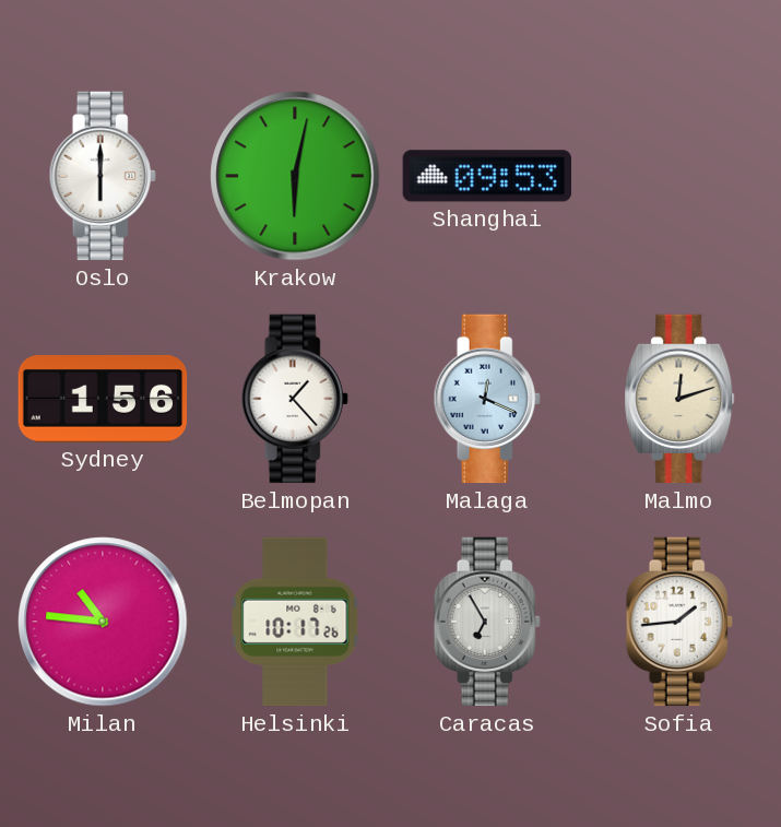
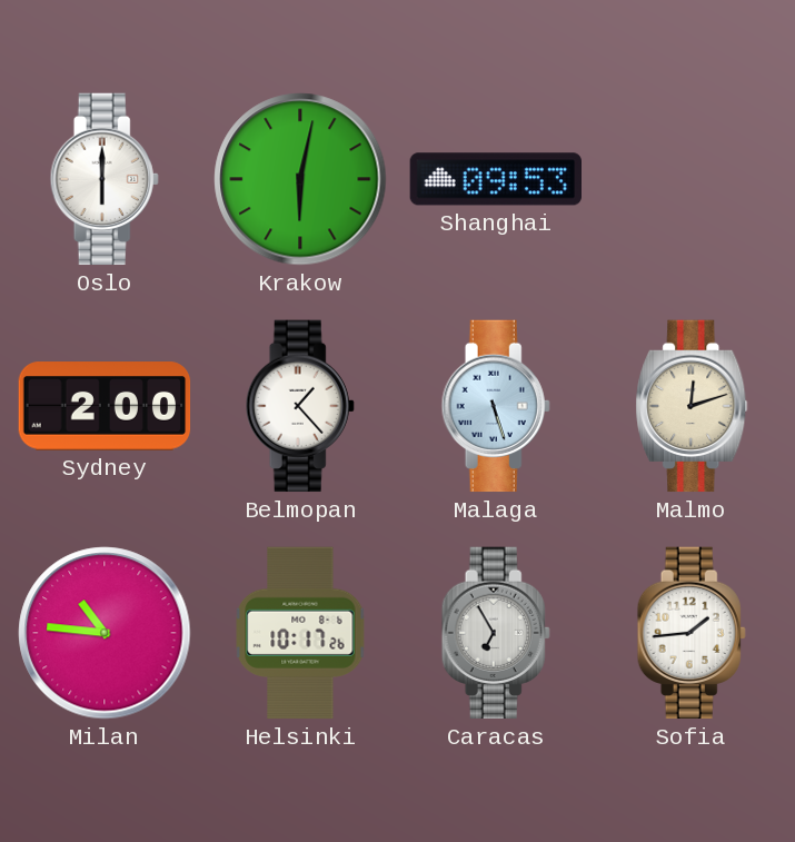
Sydney: 1:56 -> 2:00
Malaga: 12:19 -> 5:27
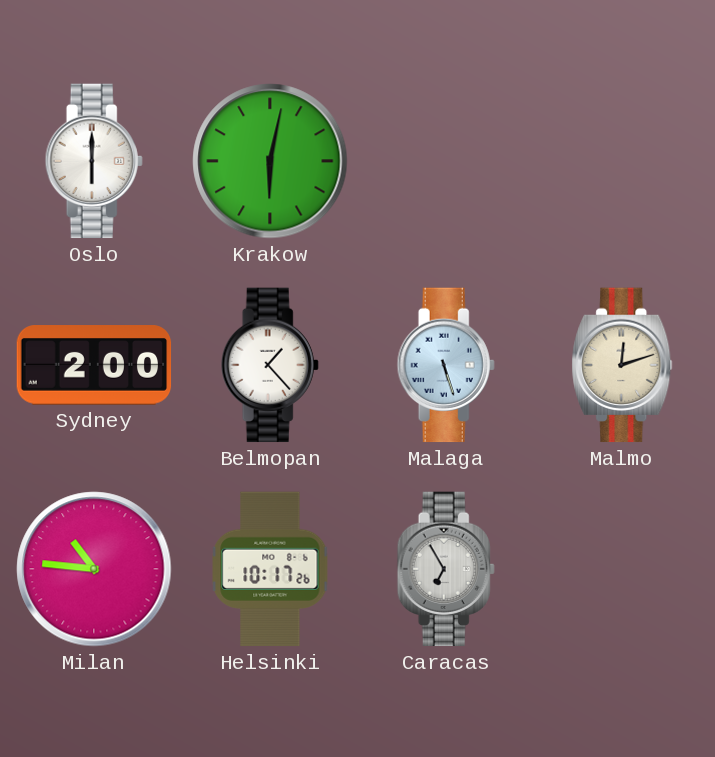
Shanghai: 09:53 -> none
Sofia: 1:44 -> none
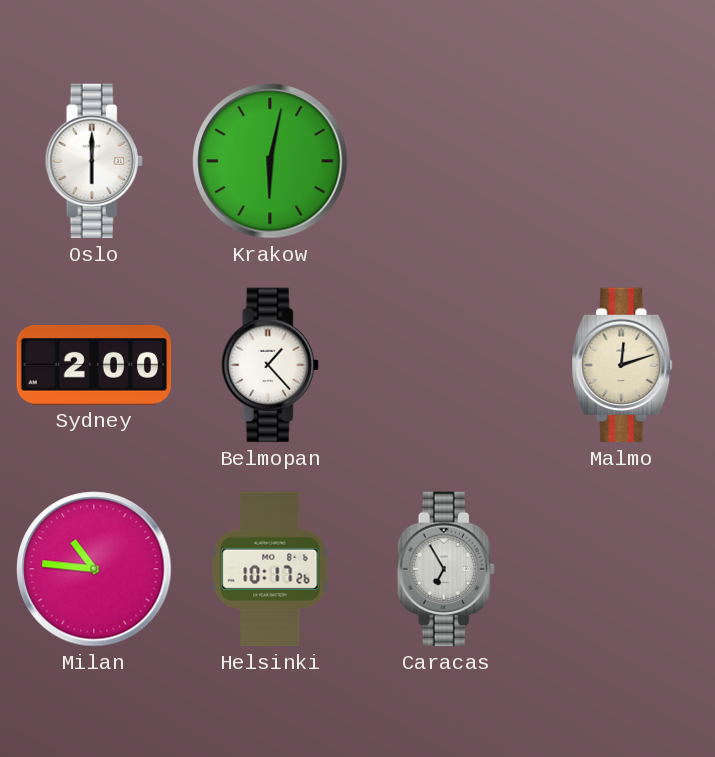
Malaga: 5:27 -> none
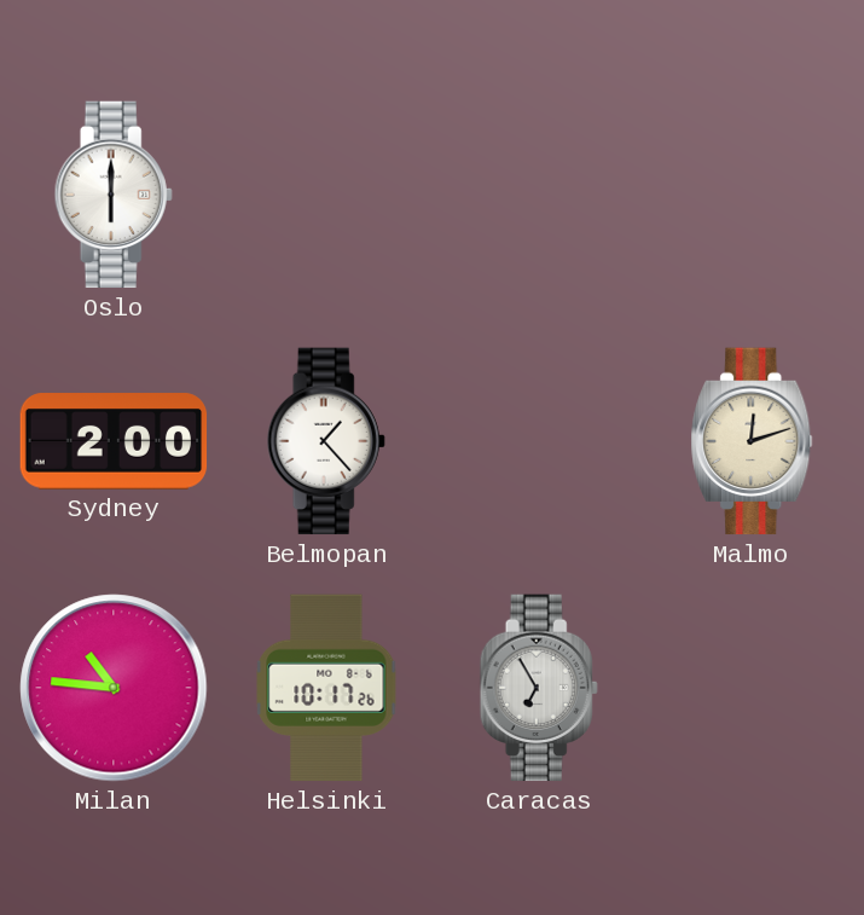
Krakow: 6:02 -> none
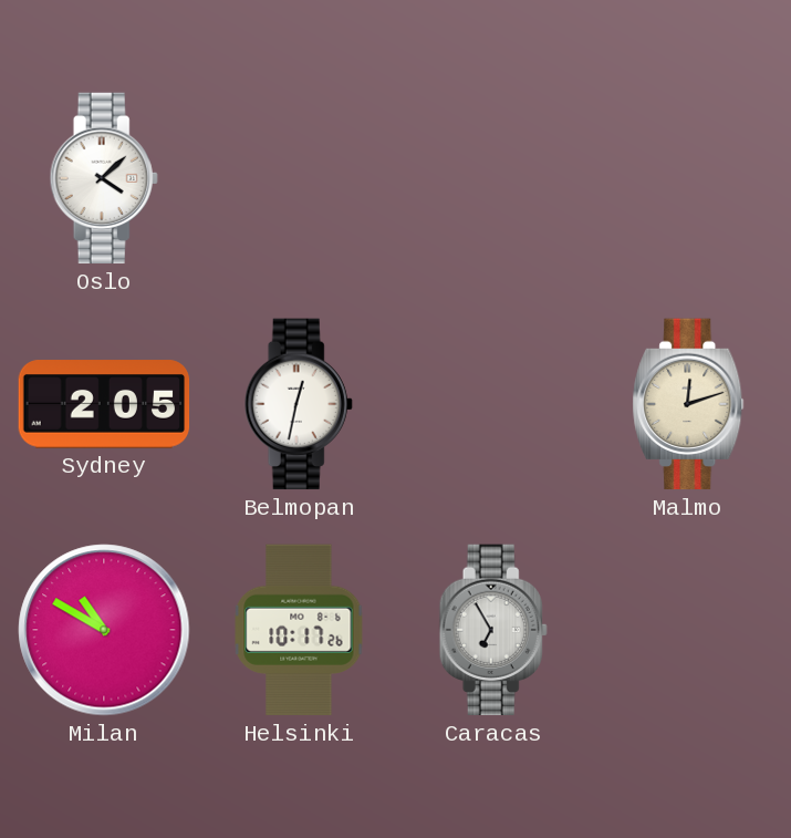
Oslo: 6:00 -> 4:08
Sydney: 2:00 -> 2:05
Belmopan: 1:23 -> 12:32
Milan: 10:46 -> 10:50
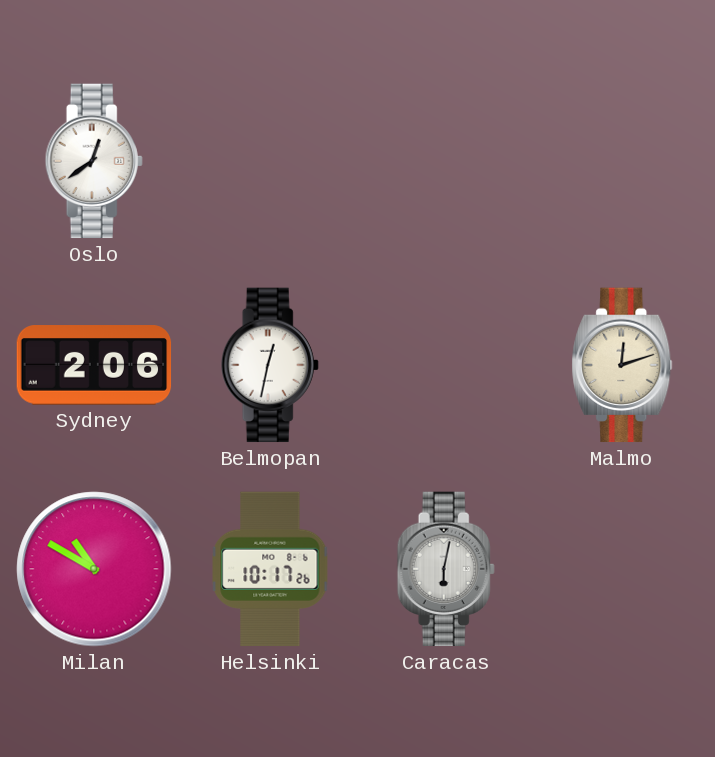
Oslo: 4:08 -> 12:39
Sydney: 2:05 -> 2:06
Caracas: 6:55 -> 6:02
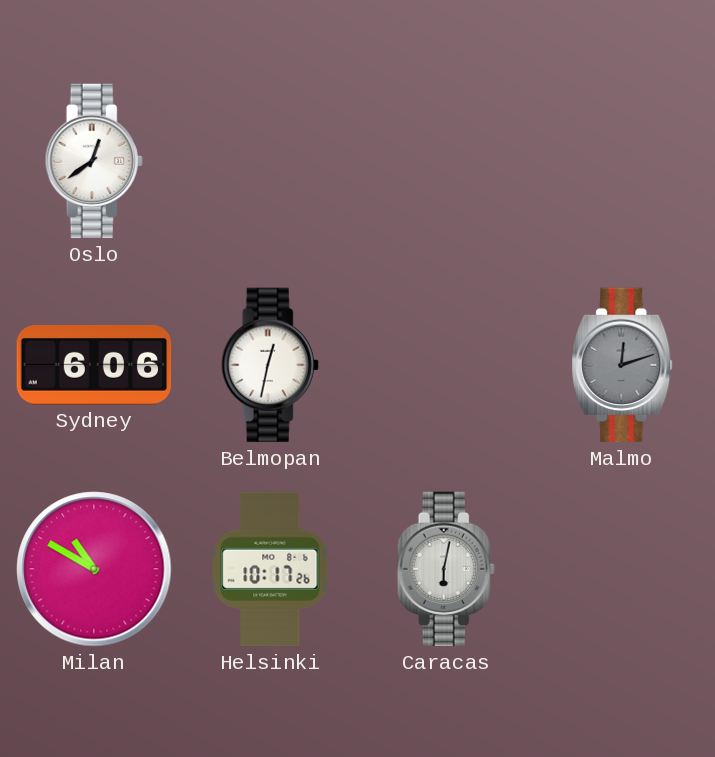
Sydney: 2:06 -> 6:06
Malmo dial: cream -> grey
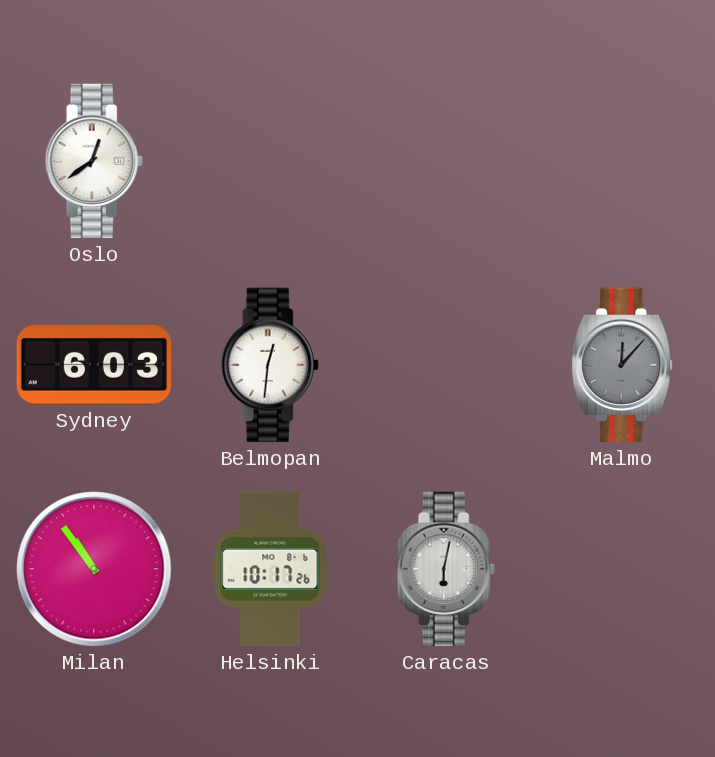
Sydney: 6:06 -> 6:03
Belmopan: 12:32 -> 12:31
Malmo: 12:12 -> 12:07
Milan: 10:50 -> 10:54
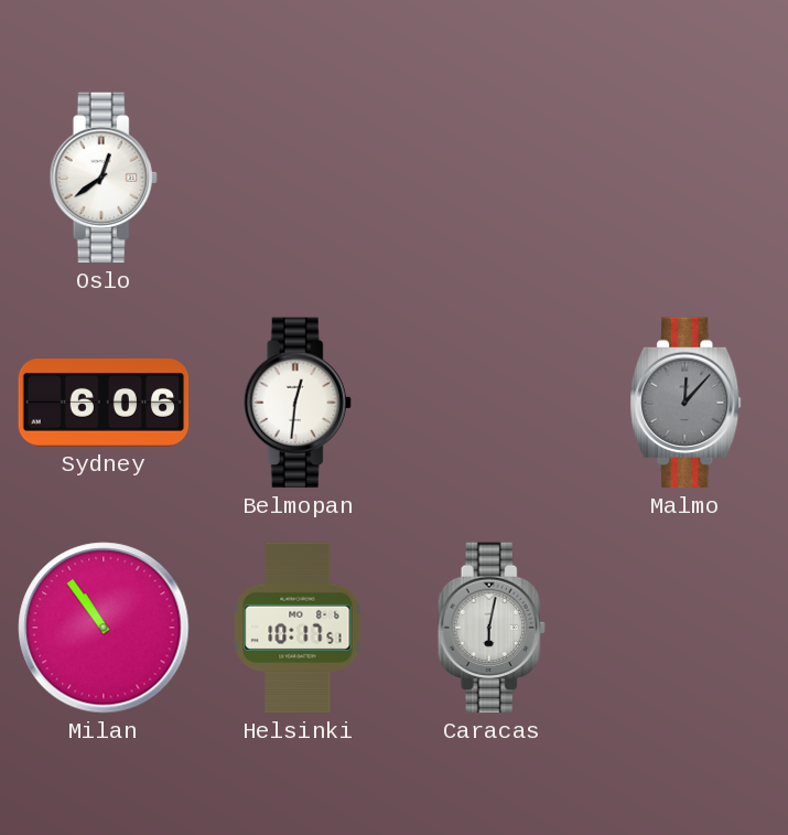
Sydney: 6:03 -> 6:06
Helsinki: 10:17:26 -> 10:17:51
